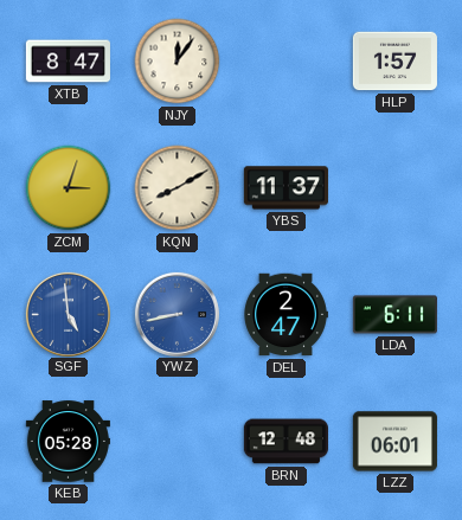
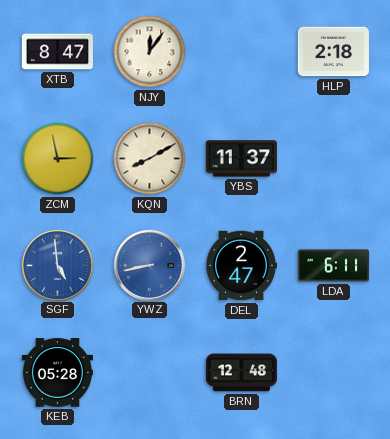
HLP: 1:57 -> 2:18
ZCM: 3:03 -> 2:58
LZZ: 06:01 -> none
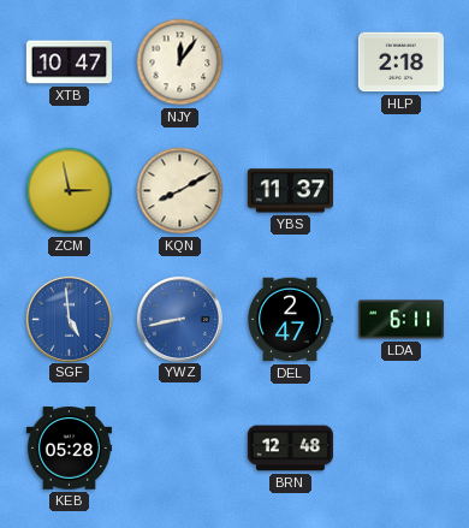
XTB: 8:47 -> 10:47
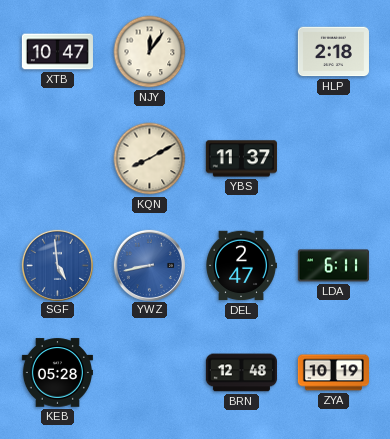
ZCM: 2:58 -> none
ZYA: none -> 10:19
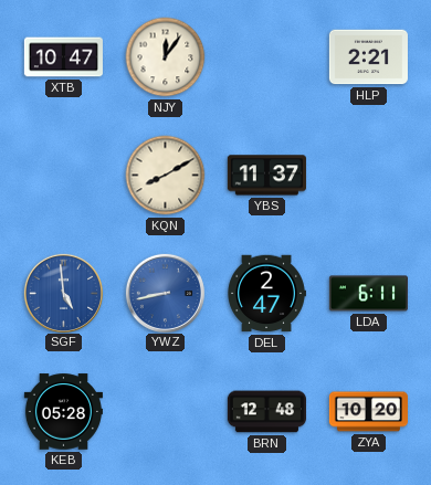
HLP: 2:18 -> 2:21
ZYA: 10:19 -> 10:20
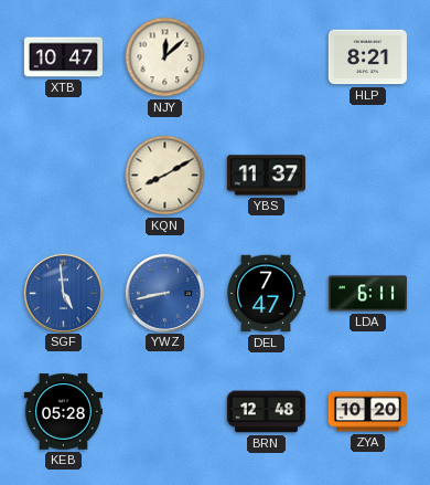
NJY: 12:06 -> 12:08
HLP: 2:21 -> 8:21
DEL: 2:47 -> 7:47
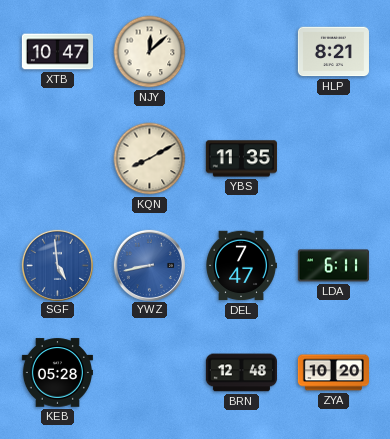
YBS: 11:37 -> 11:35
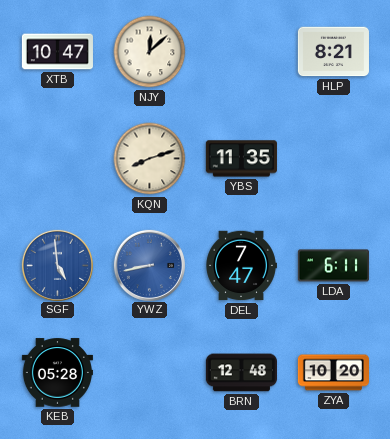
KQN: 8:10 -> 8:12
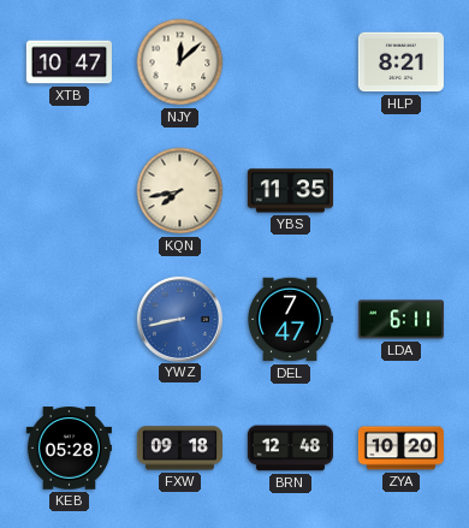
KQN: 8:12 -> 7:43
SGF: 4:59 -> none
FXW: none -> 09:18
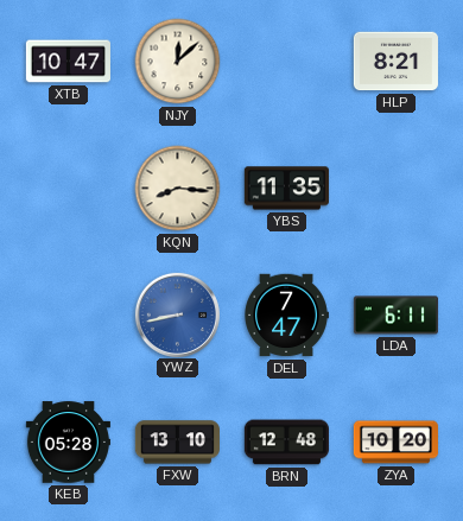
KQN: 7:43 -> 8:16
FXW: 09:18 -> 13:10
